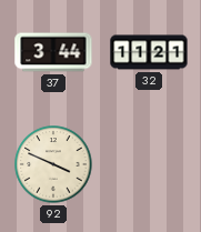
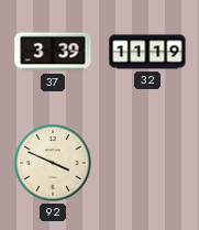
37: 3:44 -> 3:39
32: 11:21 -> 11:19
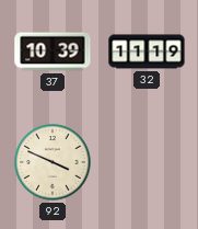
37: 3:39 -> 10:39
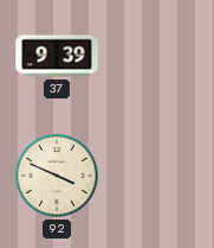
37: 10:39 -> 9:39
32: 11:19 -> none
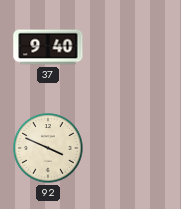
37: 9:39 -> 9:40
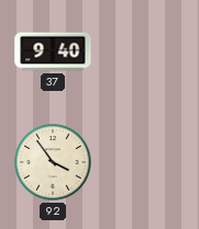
92: 3:49 -> 3:54
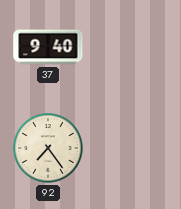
92: 3:54 -> 7:24
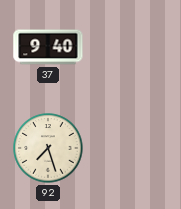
92: 7:24 -> 7:27
